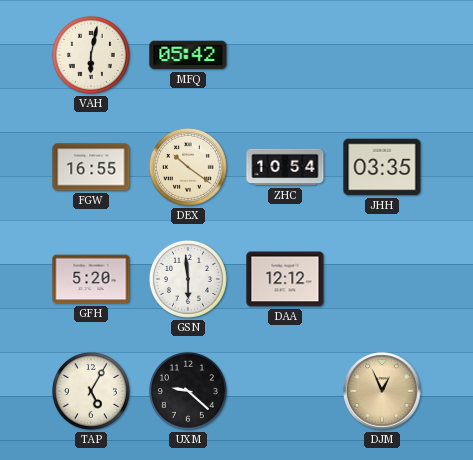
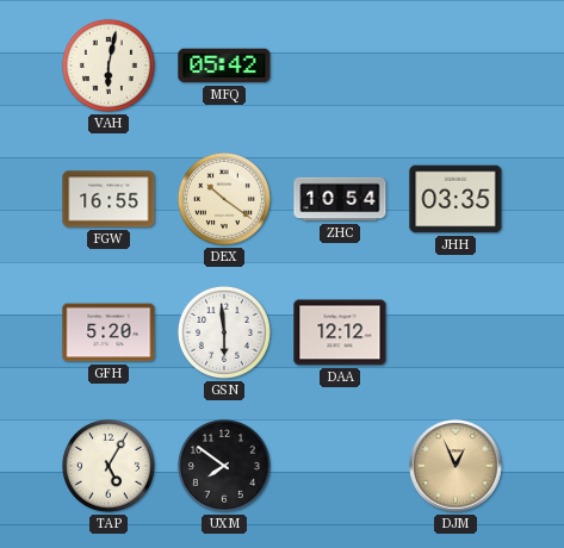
UXM: 9:22 -> 7:51
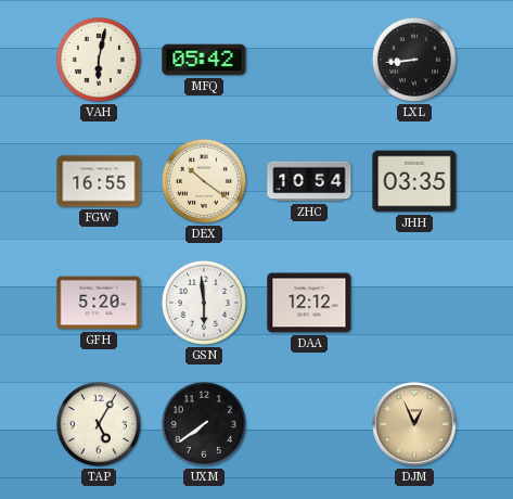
LXL: none -> 8:44
UXM: 7:51 -> 7:39
